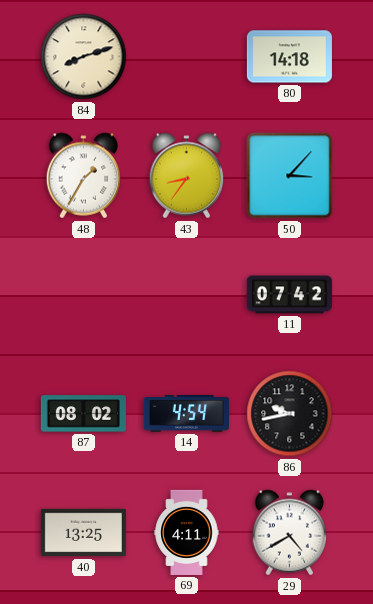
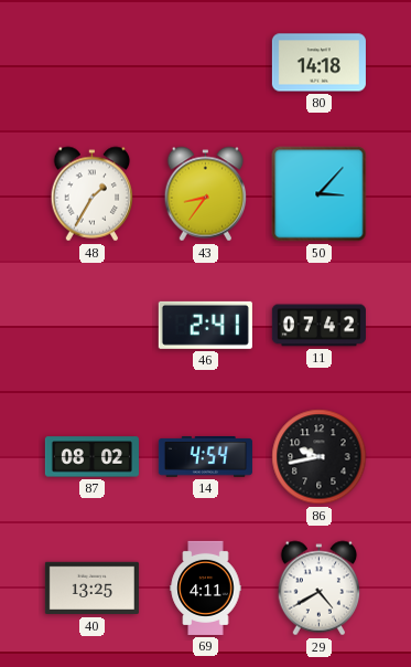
84: 8:12 -> none
46: none -> 2:41
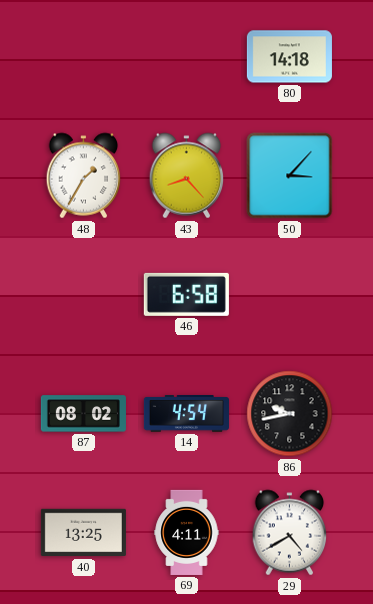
43: 8:36 -> 8:23
46: 2:41 -> 6:58
11: 07:42 -> none
